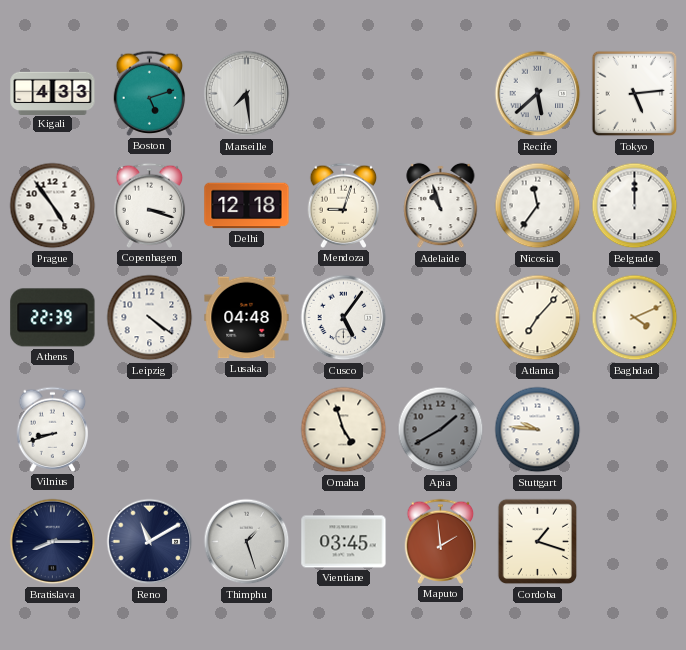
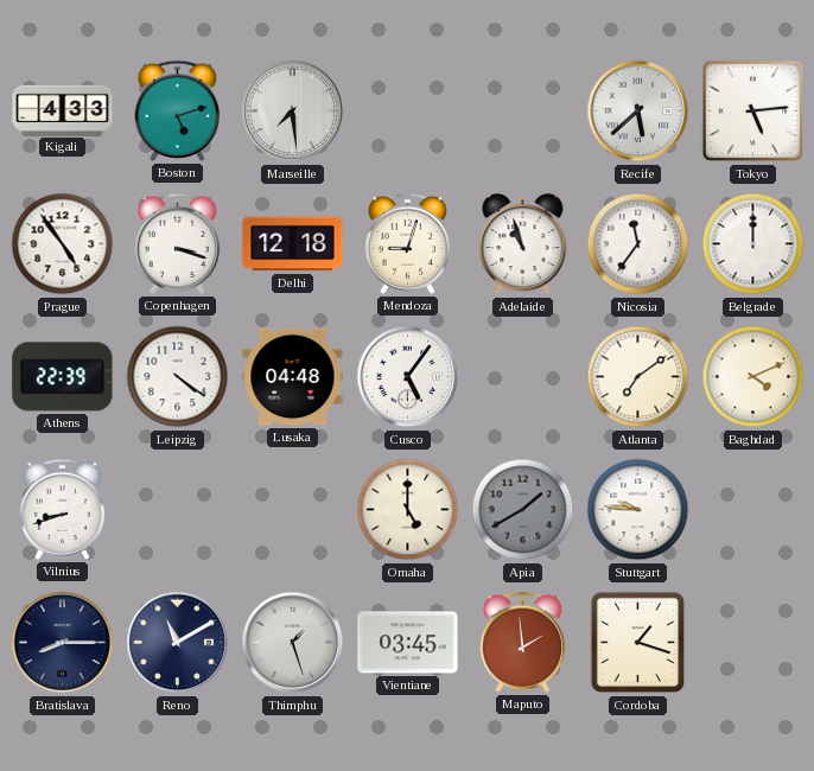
Atlanta: 7:07 -> 7:09
Omaha: 4:57 -> 5:00
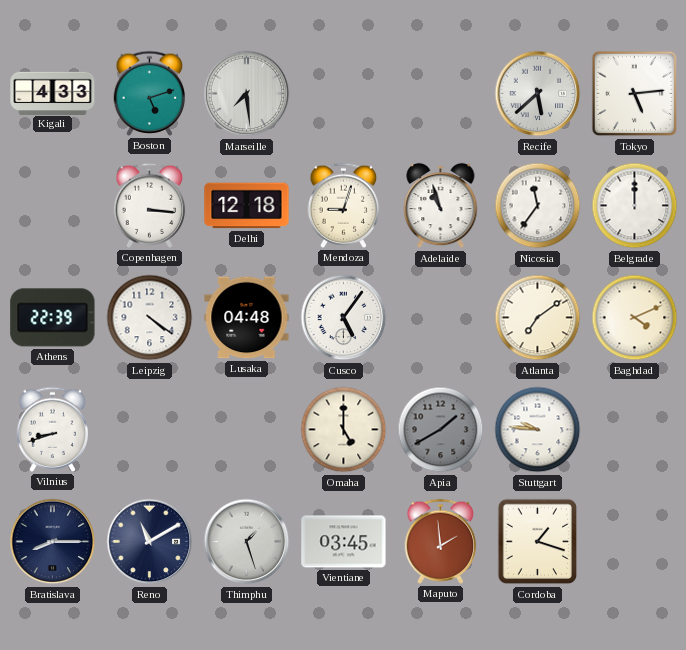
Prague: 4:54 -> none
Copenhagen: 3:18 -> 3:16
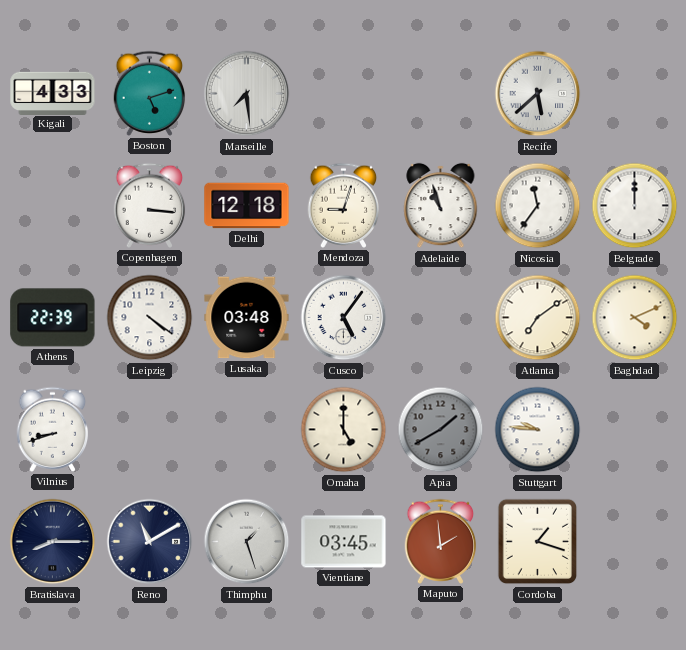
Tokyo: 5:14 -> none
Lusaka: 04:48 -> 03:48
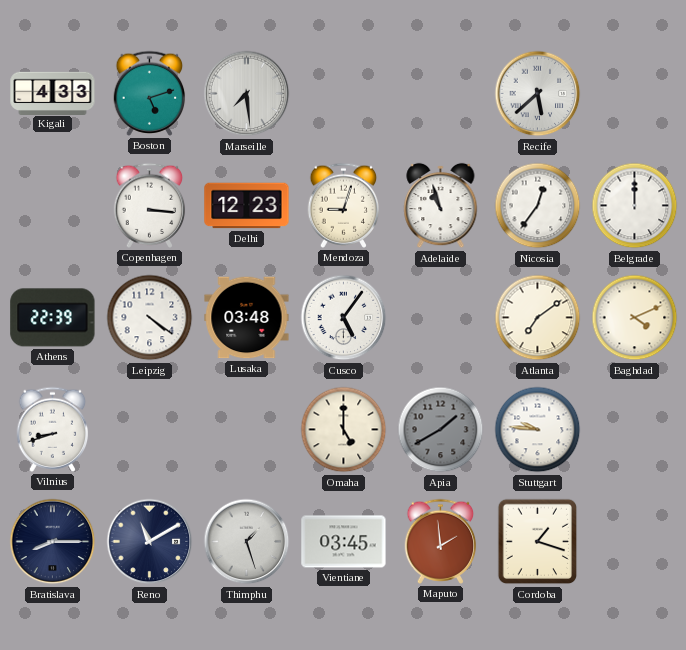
Delhi: 12:18 -> 12:23
Nicosia: 11:36 -> 12:36
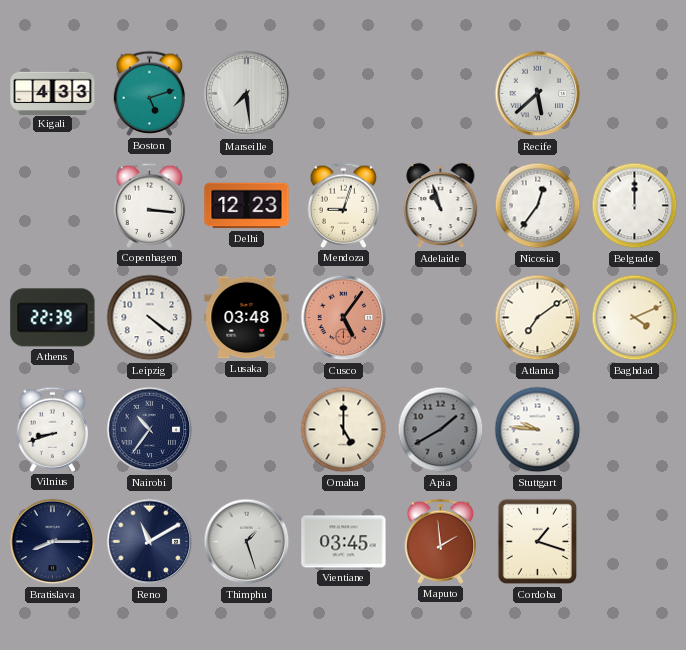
Cusco dial: white -> salmon
Nairobi: none -> 10:36
